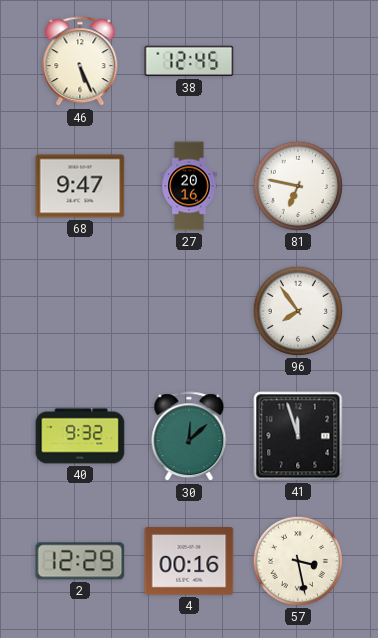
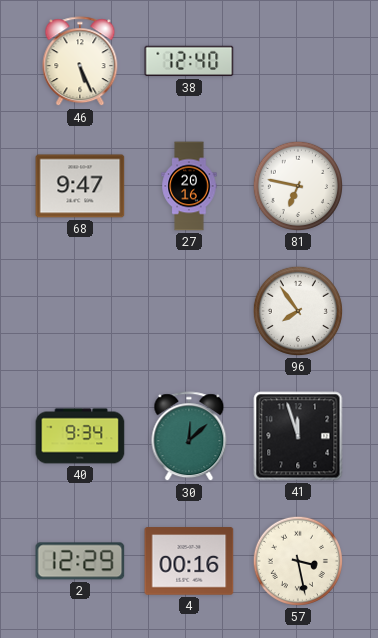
38: 12:45 -> 12:40
40: 9:32 -> 9:34
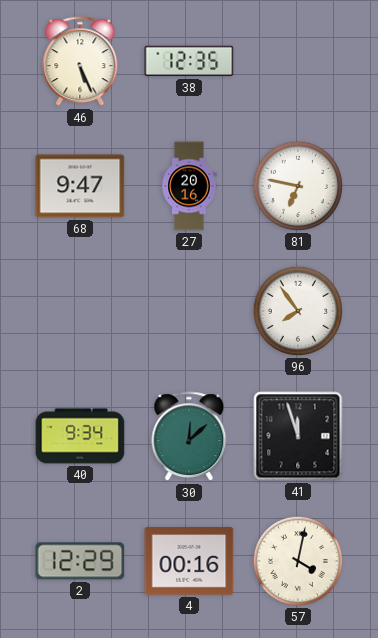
38: 12:40 -> 12:35
57: 3:28 -> 4:02
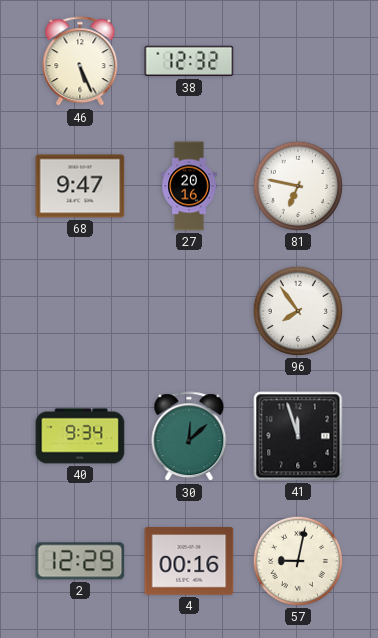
38: 12:35 -> 12:32
57: 4:02 -> 9:02
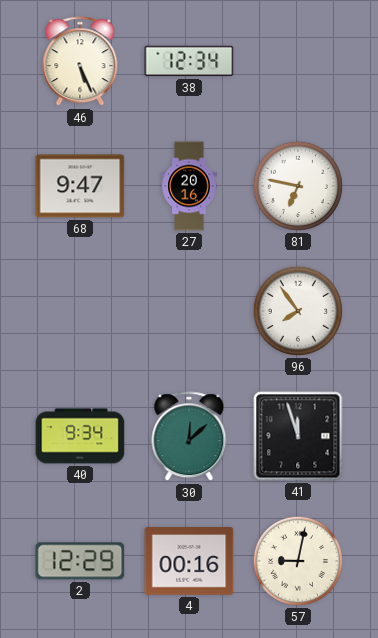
38: 12:32 -> 12:34
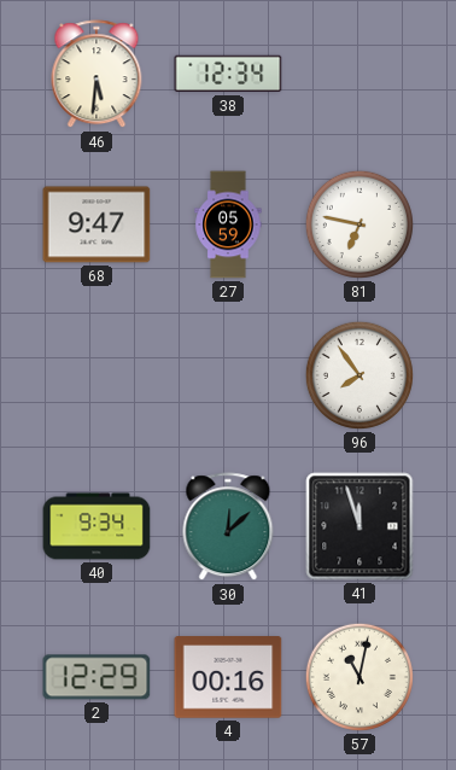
46: 5:26 -> 5:31
27: 20:16 -> 05:59
57: 9:02 -> 11:02
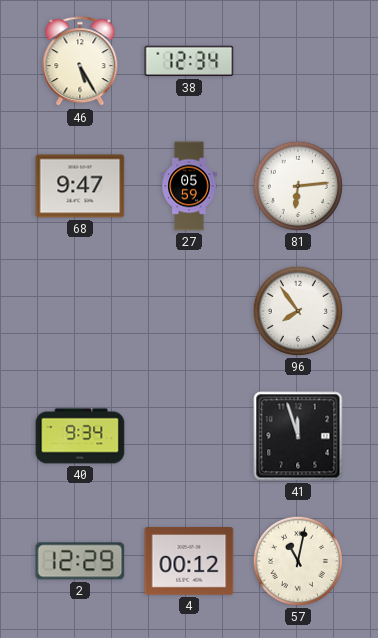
46: 5:31 -> 5:25
81: 6:47 -> 6:14
30: 12:08 -> none
4: 00:16 -> 00:12
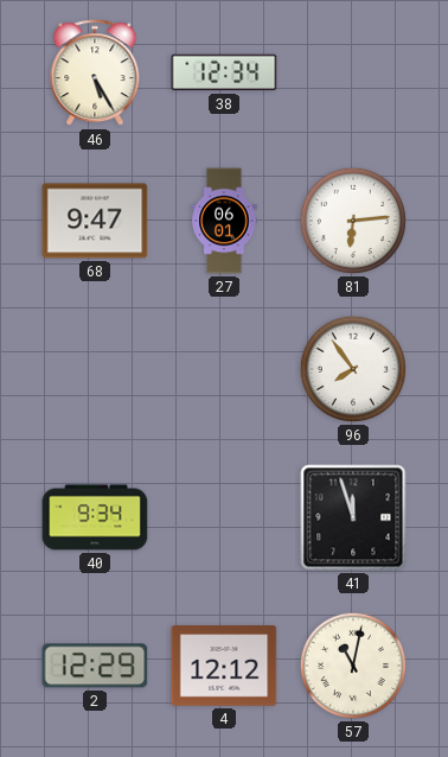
27: 05:59 -> 06:01
4: 00:12 -> 12:12
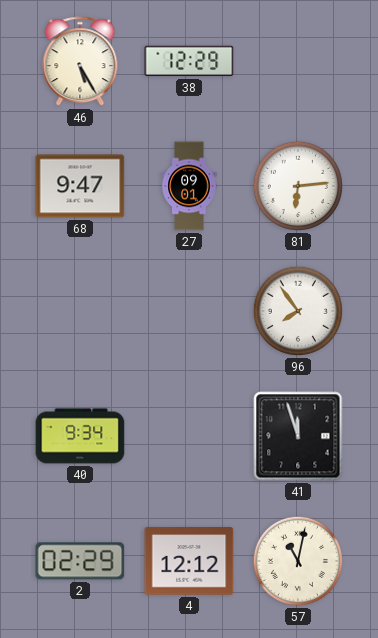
38: 12:34 -> 12:29
27: 06:01 -> 09:01
2: 12:29 -> 02:29
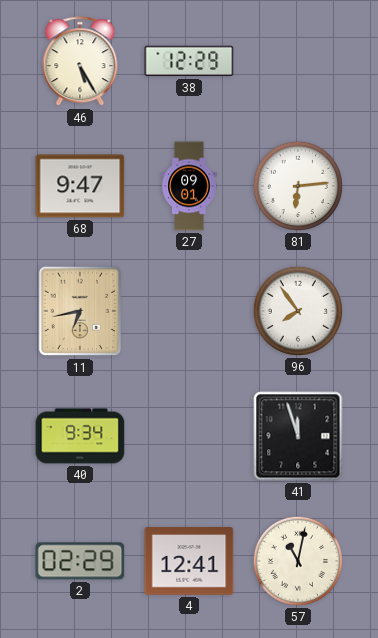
11: none -> 6:43
4: 12:12 -> 12:41
